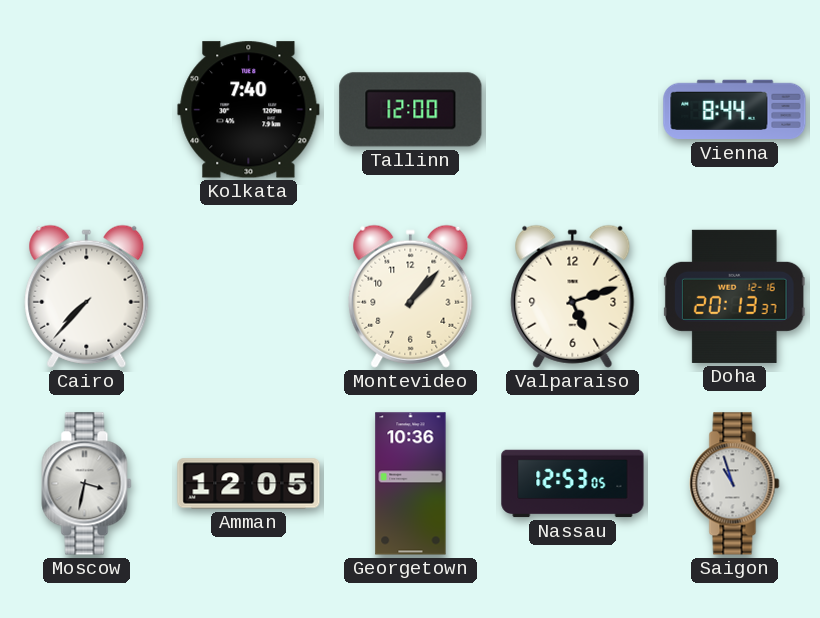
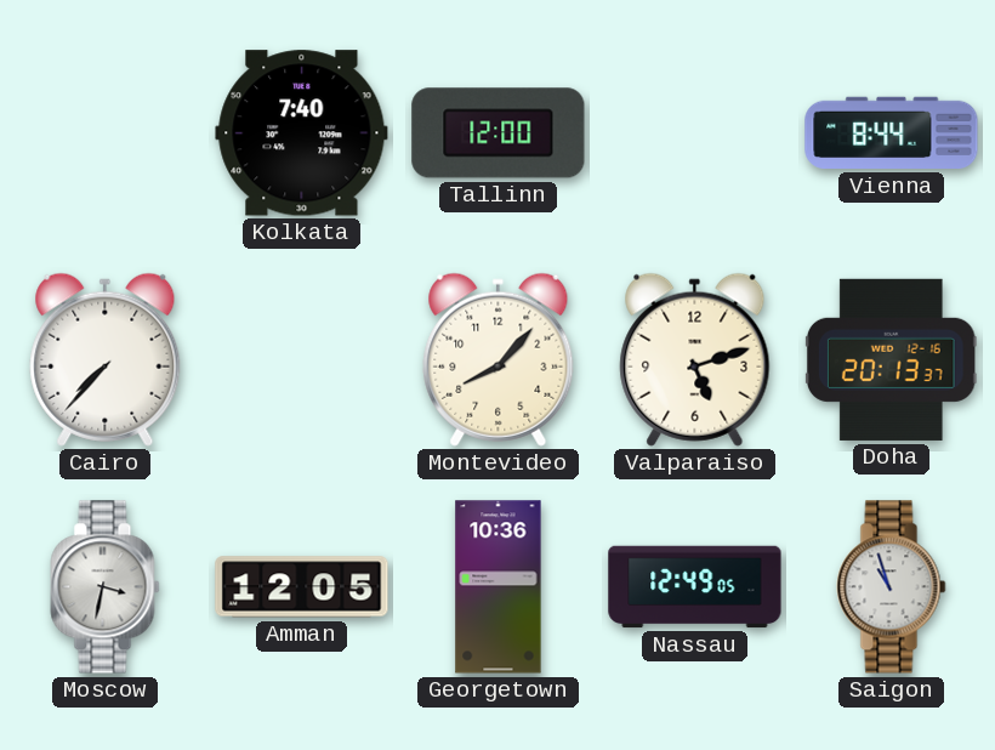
Montevideo: 1:07 -> 8:07
Nassau: 12:53 -> 12:49
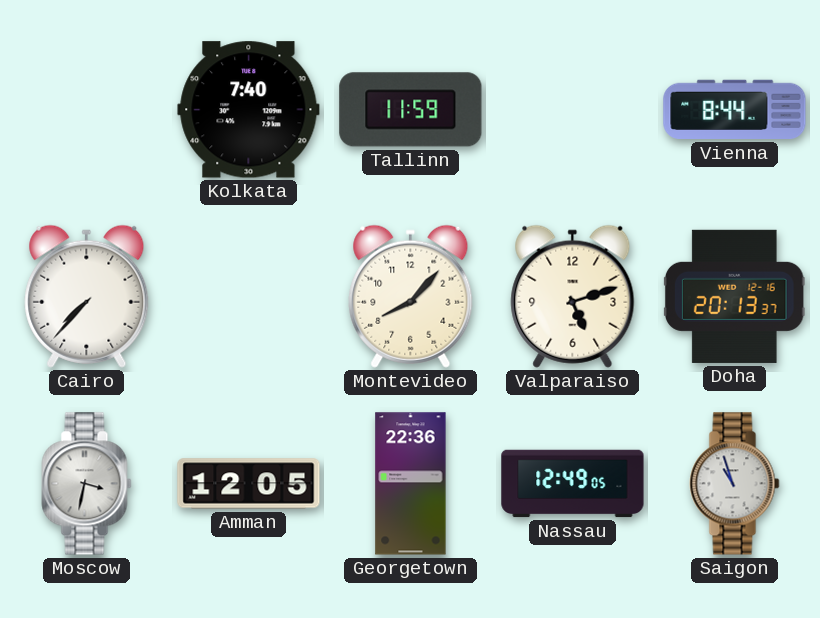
Tallinn: 12:00 -> 11:59
Georgetown: 10:36 -> 22:36
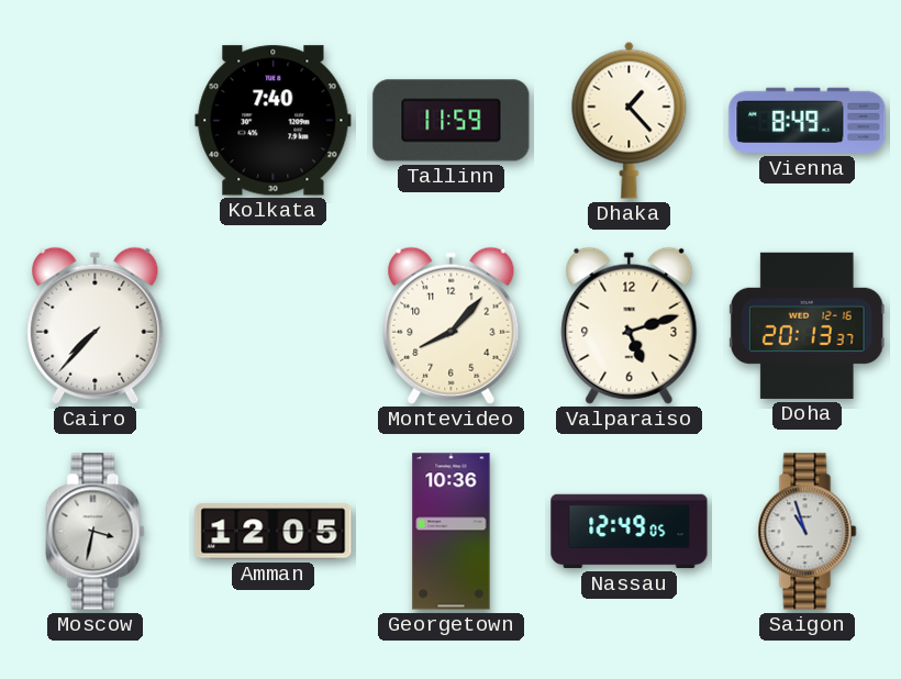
Dhaka: none -> 1:23
Vienna: 8:44 -> 8:49
Georgetown: 22:36 -> 10:36
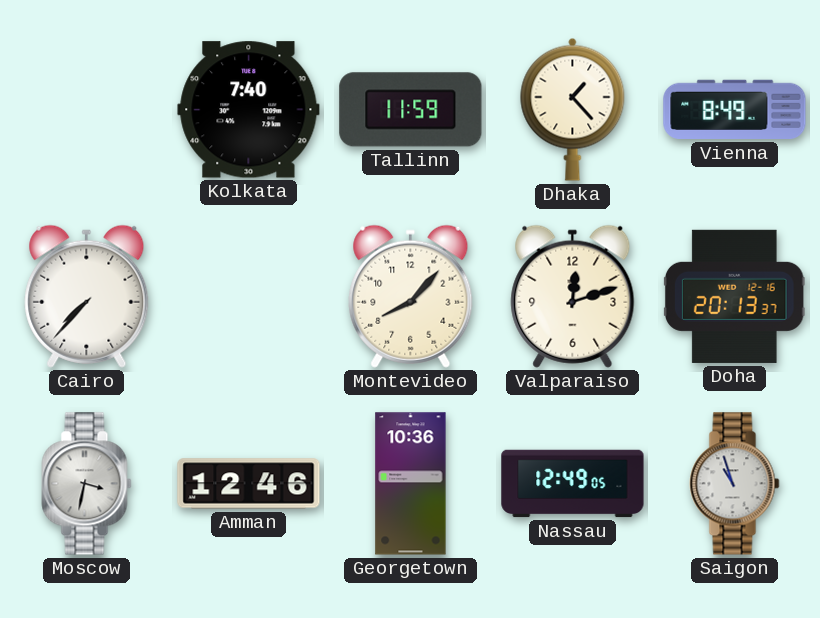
Valparaiso: 5:12 -> 12:12
Amman: 12:05 -> 12:46
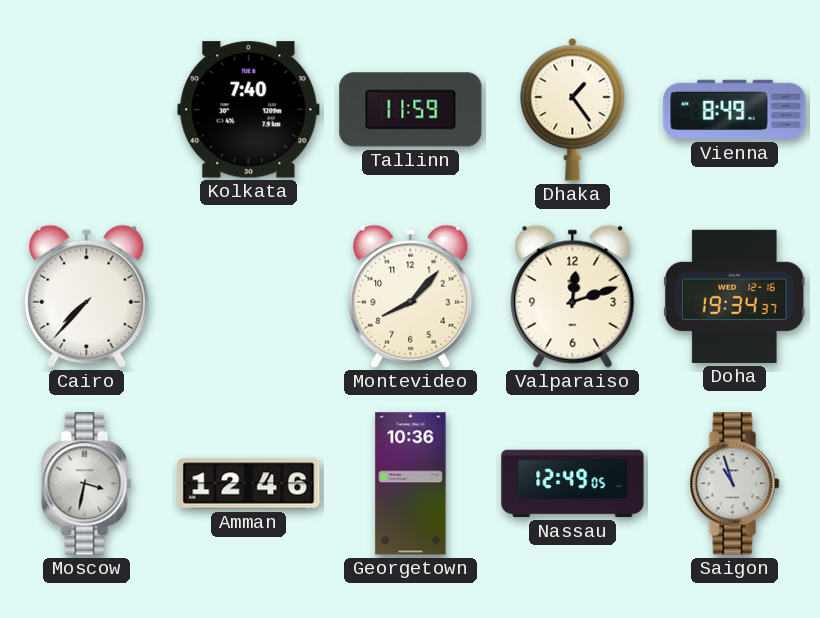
Dhaka: 1:23 -> 1:24
Doha: 20:13 -> 19:34
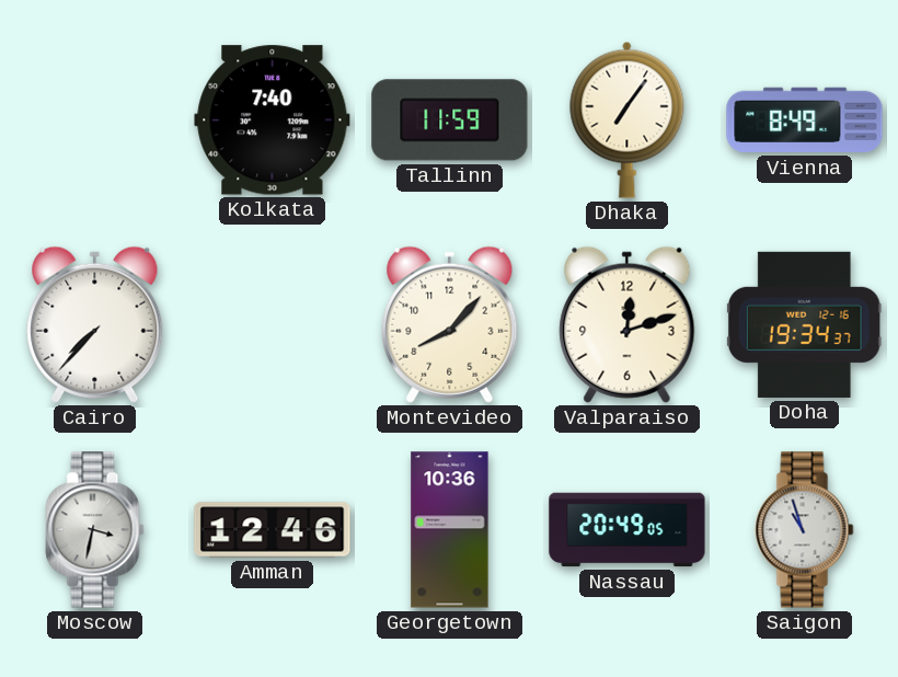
Dhaka: 1:24 -> 7:06
Nassau: 12:49 -> 20:49
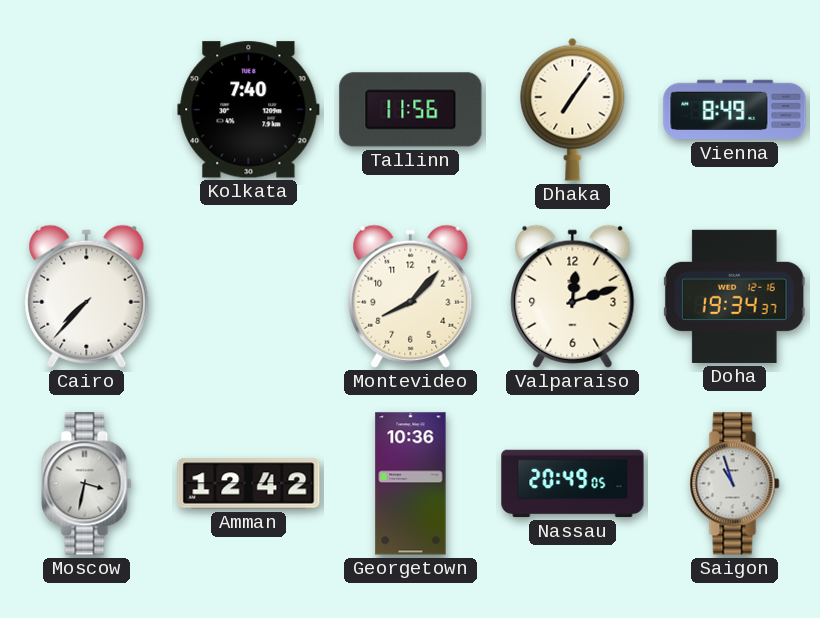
Tallinn: 11:59 -> 11:56
Amman: 12:46 -> 12:42
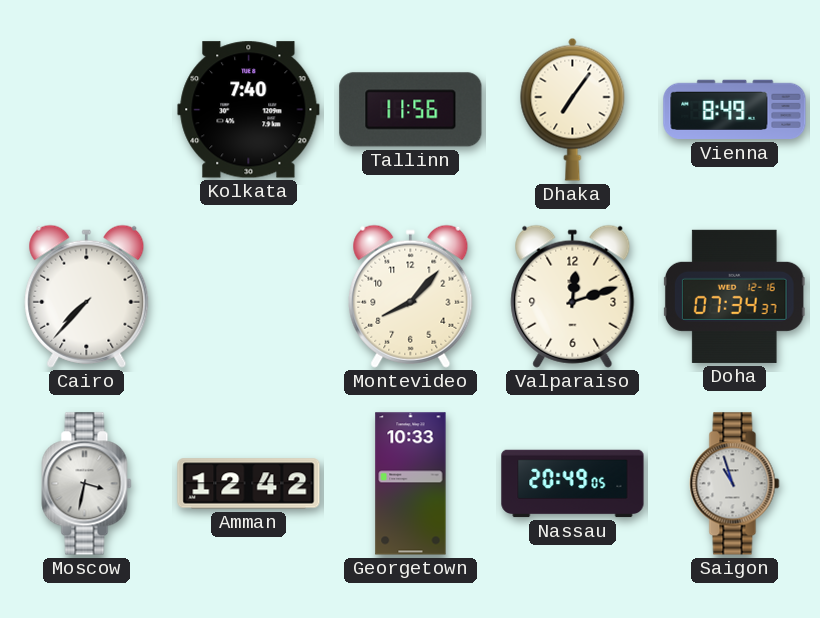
Doha: 19:34 -> 07:34
Georgetown: 10:36 -> 10:33
